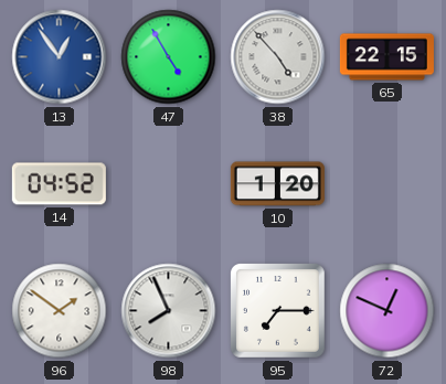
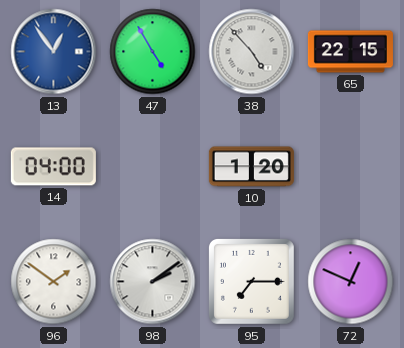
14: 04:52 -> 04:00
98: 7:56 -> 2:09
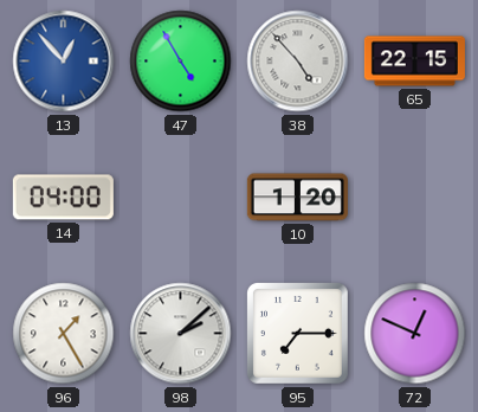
13: 12:54 -> 12:53
96: 1:51 -> 1:25
98: 2:09 -> 2:08
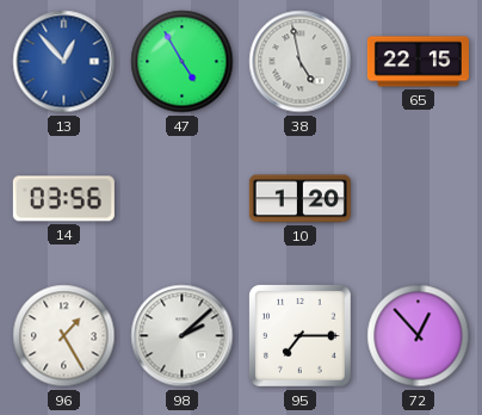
38: 4:53 -> 4:58
14: 04:00 -> 03:56
72: 12:49 -> 12:53
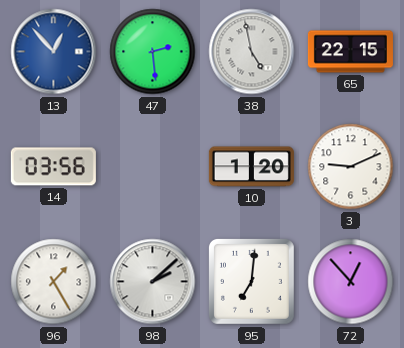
47: 4:55 -> 2:29
3: none -> 9:11
95: 7:15 -> 7:01
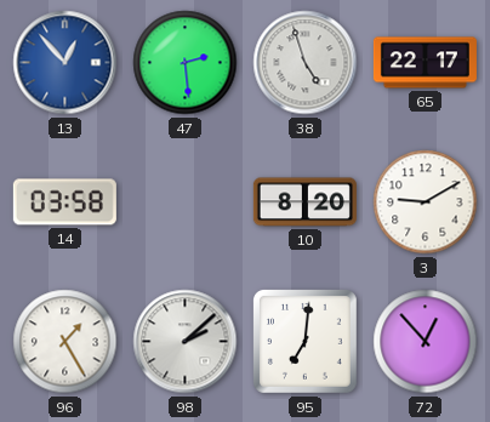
38: 4:58 -> 4:57
65: 22:15 -> 22:17
14: 03:56 -> 03:58
10: 1:20 -> 8:20
3: 9:11 -> 9:10
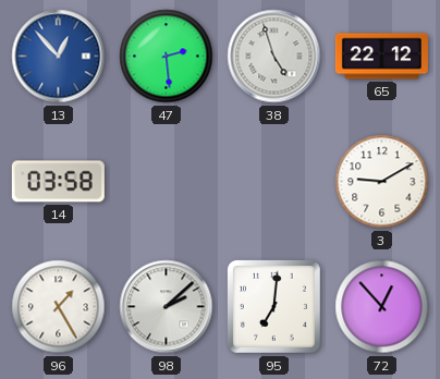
65: 22:17 -> 22:12
10: 8:20 -> none
